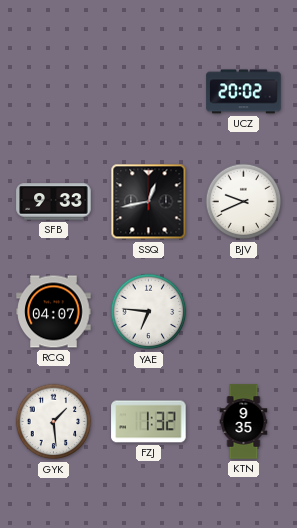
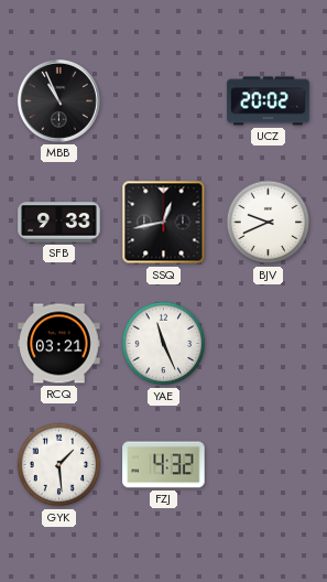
MBB: none -> 10:56
RCQ: 04:07 -> 03:21
YAE: 6:46 -> 11:26
FZJ: 1:32 -> 4:32
KTN: 9:35 -> none
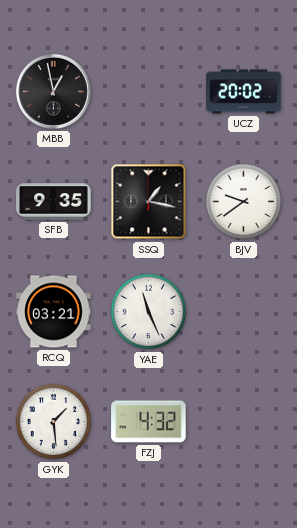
MBB: 10:56 -> 12:58
SFB: 9:33 -> 9:35
SSQ: 12:43 -> 1:17
BJV: 9:41 -> 9:39
